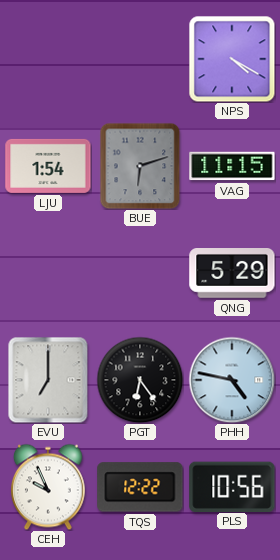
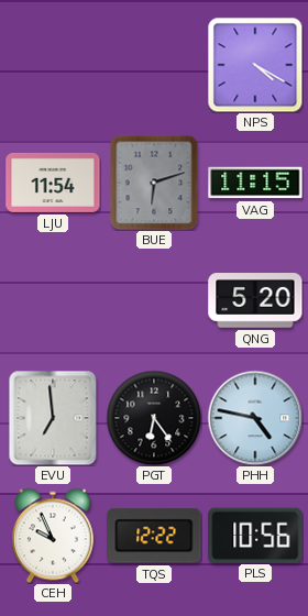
LJU: 1:54 -> 11:54
QNG: 5:29 -> 5:20
EVU: 7:00 -> 6:59
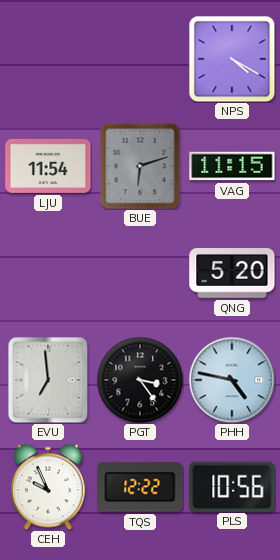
PGT: 6:24 -> 3:24
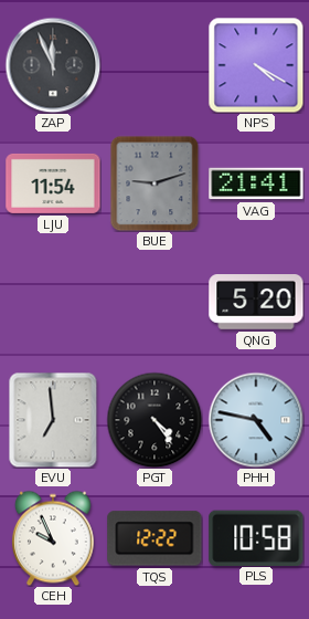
ZAP: none -> 11:56
BUE: 6:12 -> 9:12
VAG: 11:15 -> 21:41
PGT: 3:24 -> 4:24
PLS: 10:56 -> 10:58
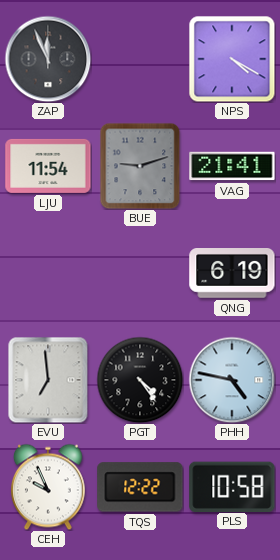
QNG: 5:20 -> 6:19
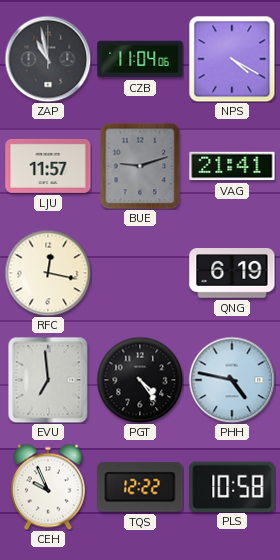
ZAP: 11:56 -> 10:58
CZB: none -> 11:04
LJU: 11:54 -> 11:57
RFC: none -> 12:17
